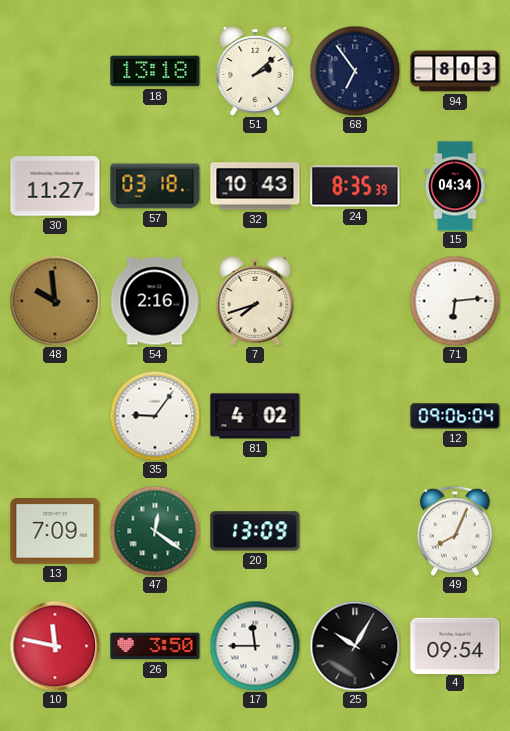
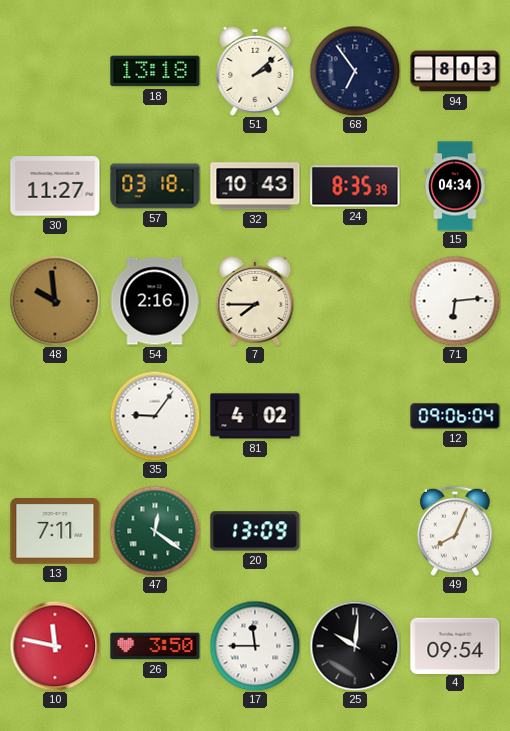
7: 7:42 -> 7:45
13: 7:09 -> 7:11
25: 10:05 -> 10:01
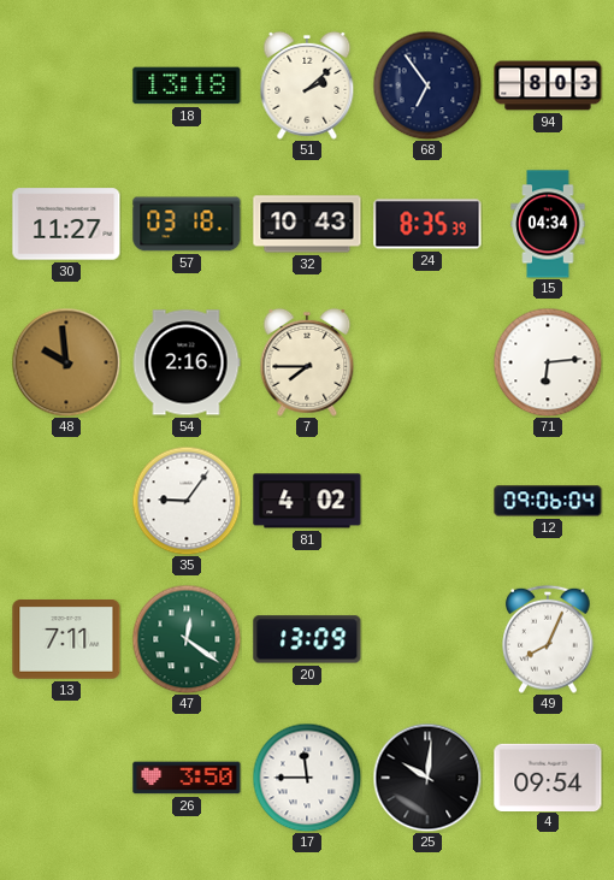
10: 11:47 -> none
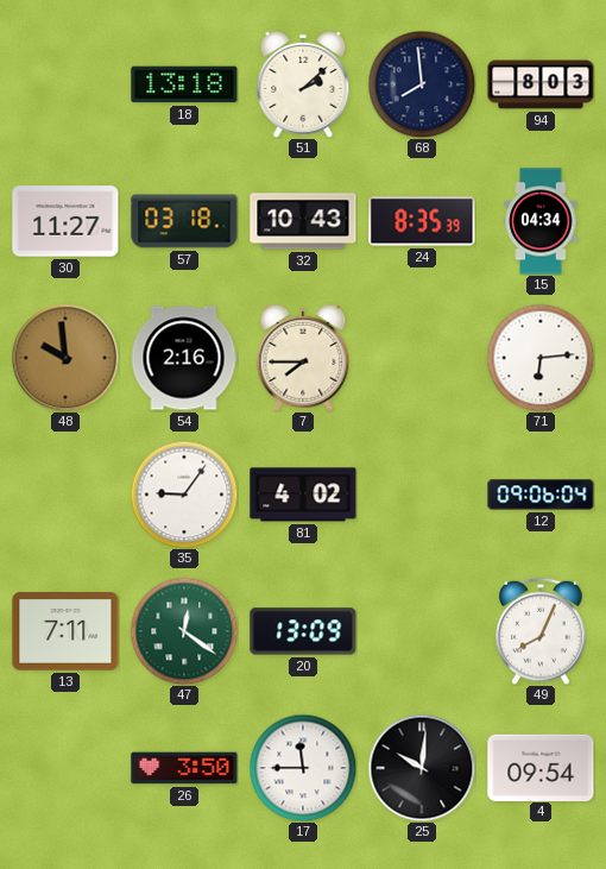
68: 6:54 -> 7:59
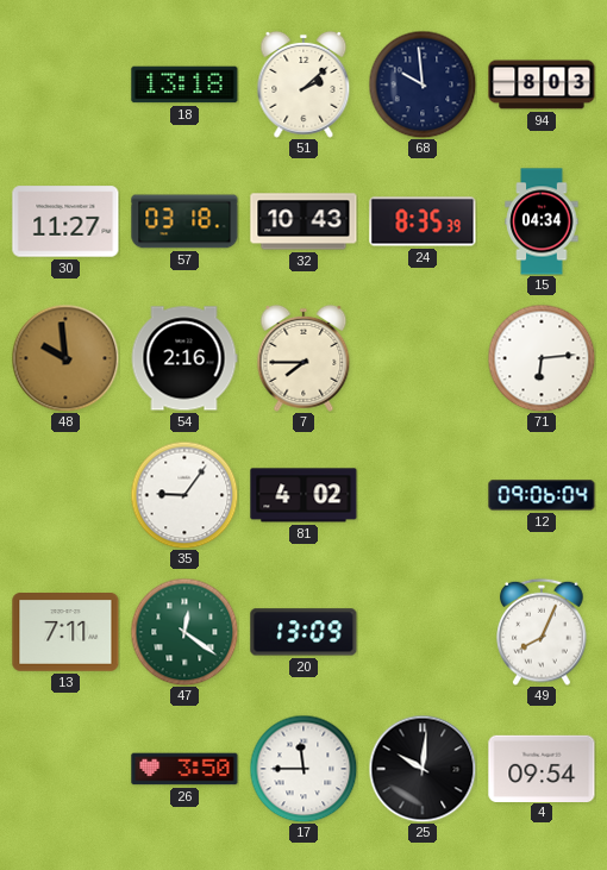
68: 7:59 -> 9:59
